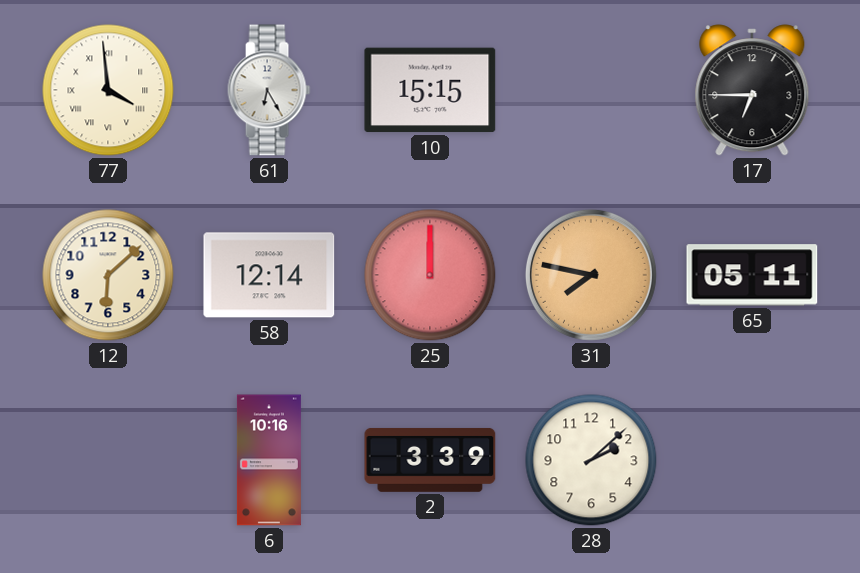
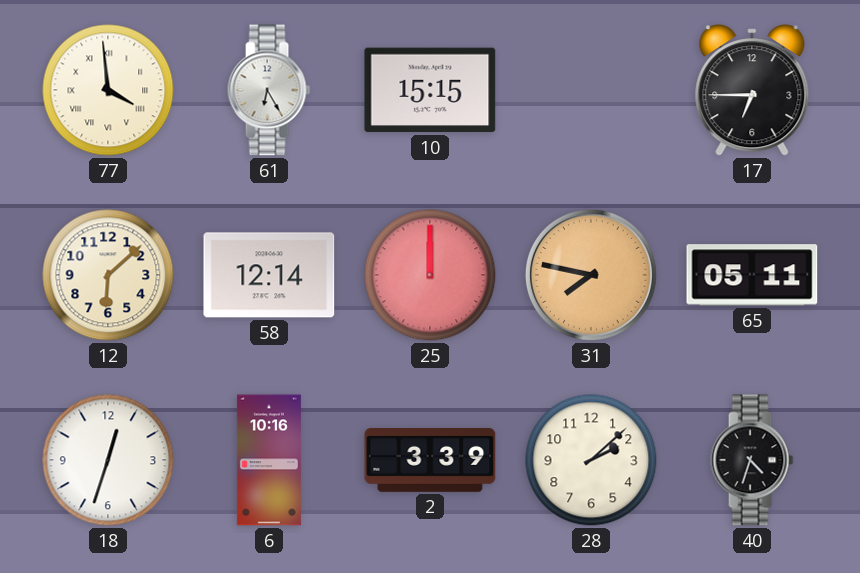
18: none -> 12:33
40: none -> 4:33
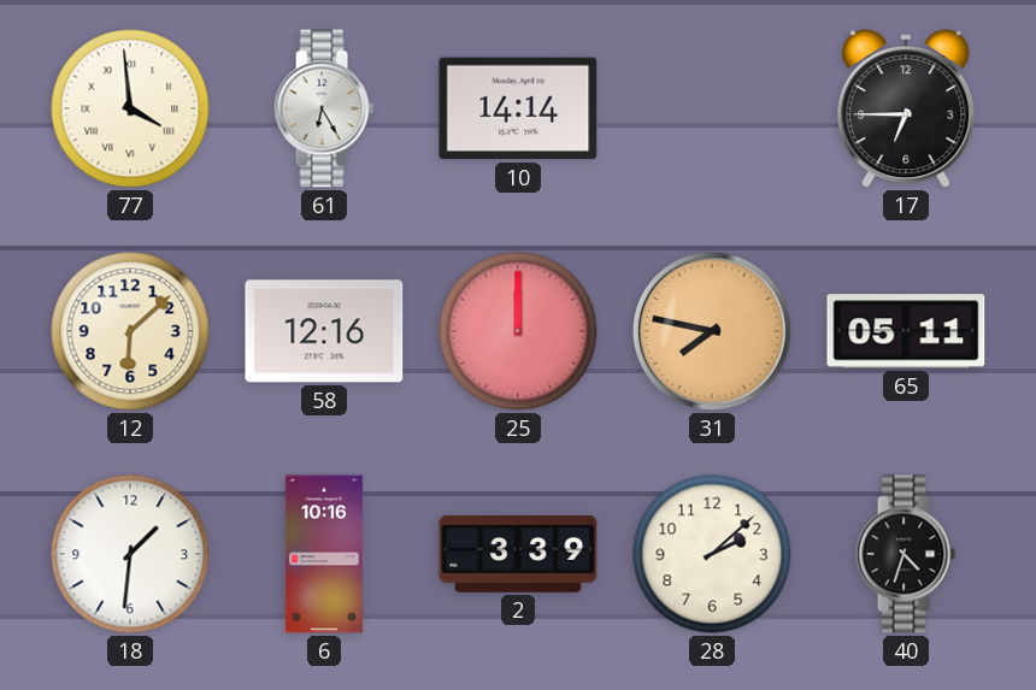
10: 15:15 -> 14:14
58: 12:14 -> 12:16
18: 12:33 -> 1:31
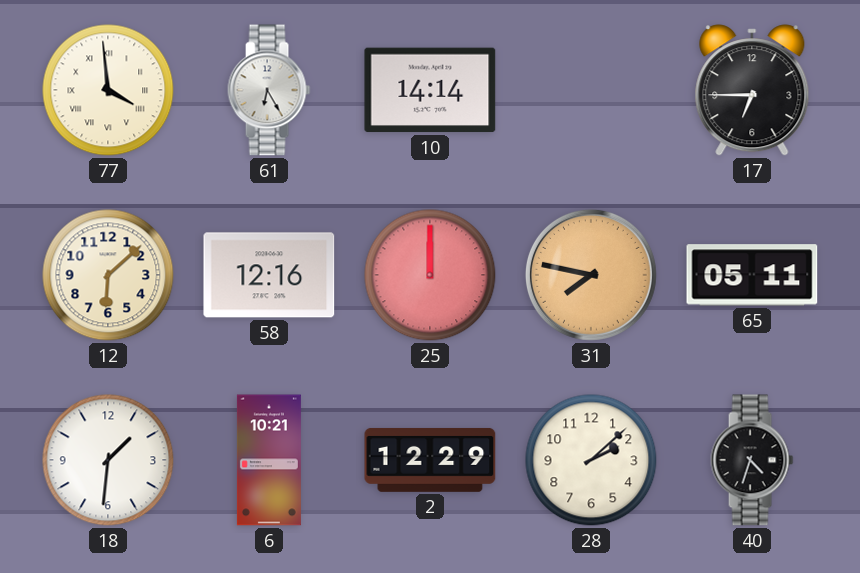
6: 10:16 -> 10:21
2: 3:39 -> 12:29
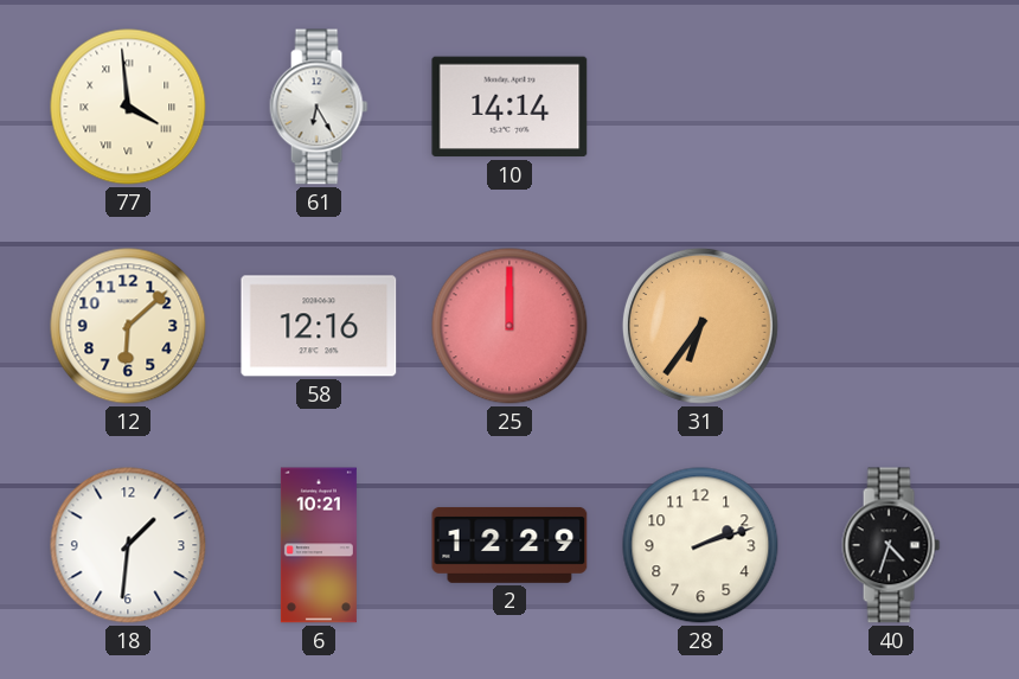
17: 6:45 -> none
31: 7:47 -> 6:36
65: 05:11 -> none
28: 2:08 -> 2:12
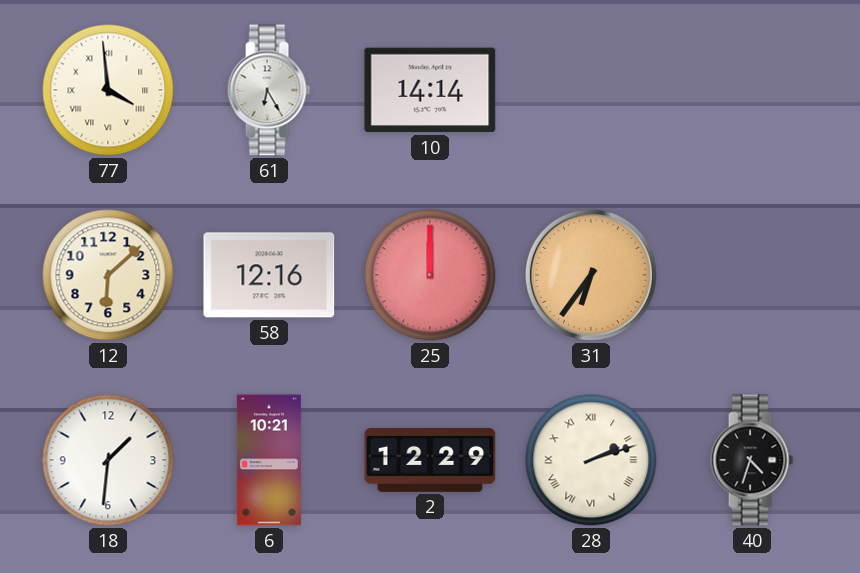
28 numerals: Arabic -> Roman
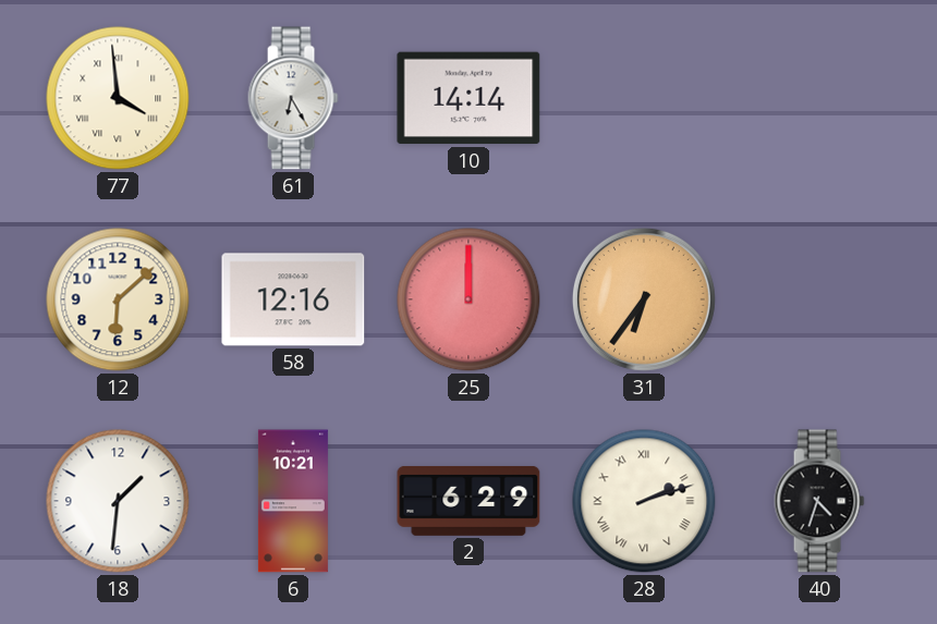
2: 12:29 -> 6:29
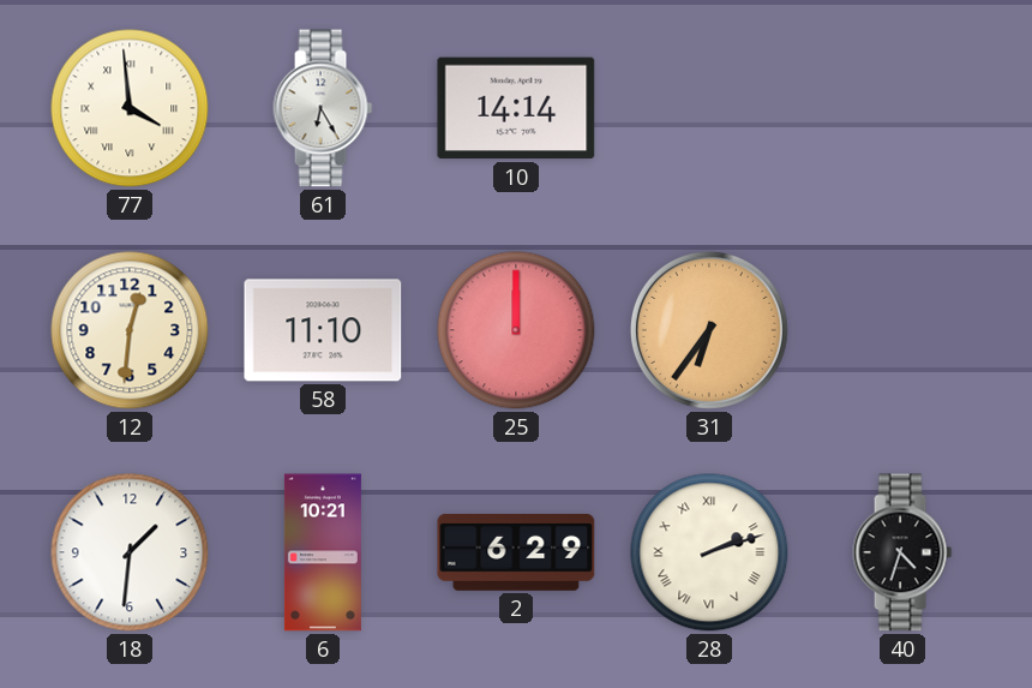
12: 6:08 -> 12:31
58: 12:16 -> 11:10
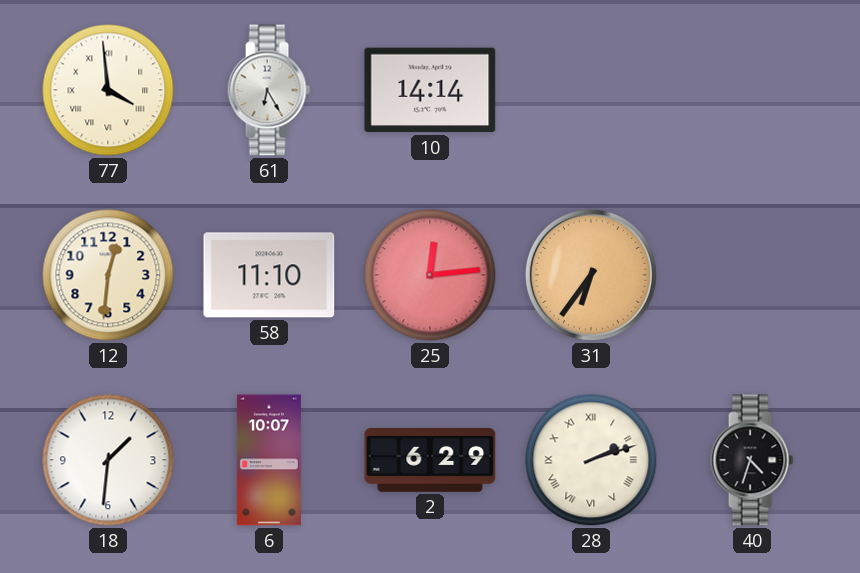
25: 12:00 -> 12:14
6: 10:21 -> 10:07
